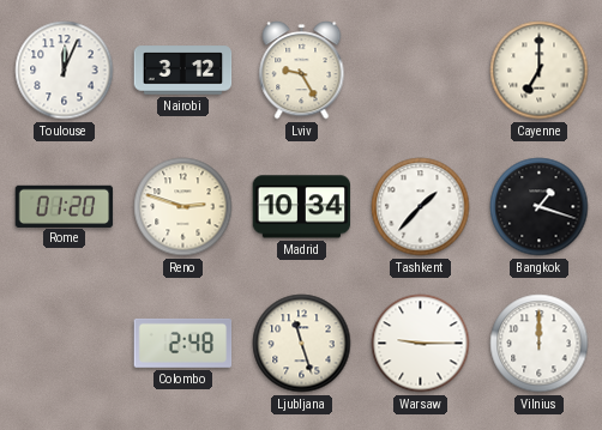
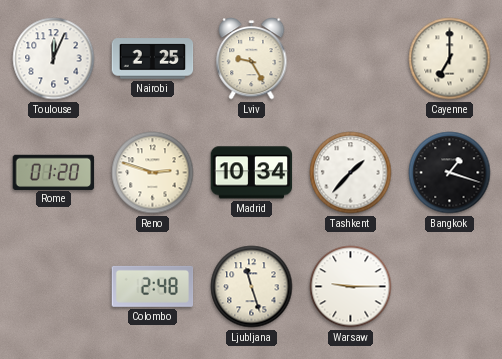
Nairobi: 3:12 -> 2:25
Vilnius: 12:00 -> none
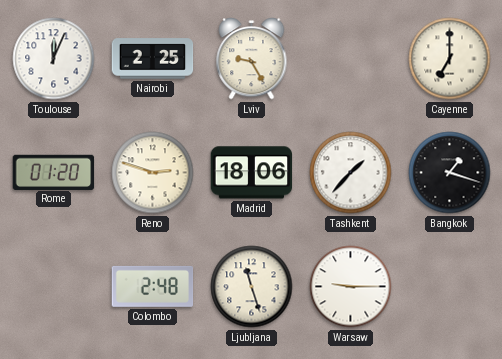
Madrid: 10:34 -> 18:06
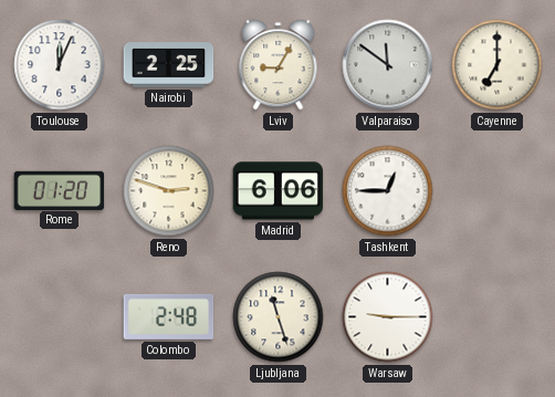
Lviv: 9:25 -> 9:05
Valparaiso: none -> 11:51
Madrid: 18:06 -> 6:06
Tashkent: 1:37 -> 12:45
Bangkok: 1:18 -> none
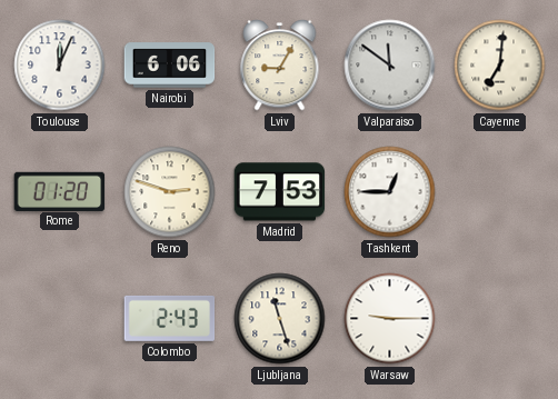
Nairobi: 2:25 -> 6:06
Cayenne: 7:00 -> 7:01
Madrid: 6:06 -> 7:53
Colombo: 2:48 -> 2:43
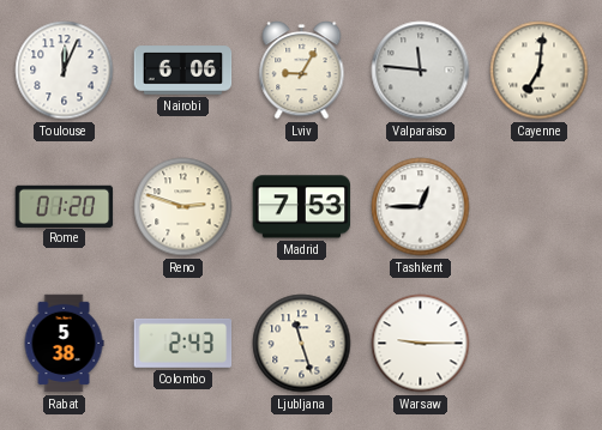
Valparaiso: 11:51 -> 11:46
Rabat: none -> 5:38
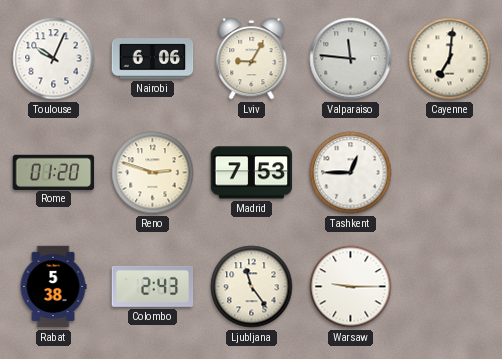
Toulouse: 12:04 -> 10:04
Ljubljana: 11:27 -> 11:24
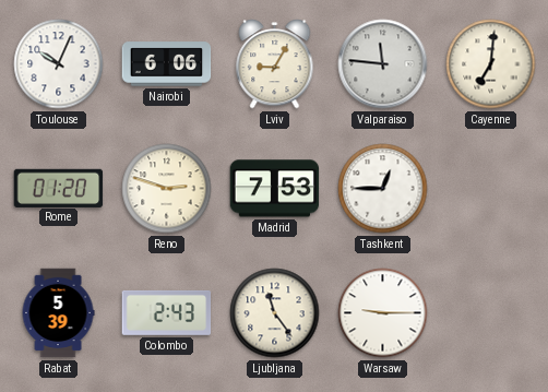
Rabat: 5:38 -> 5:39
